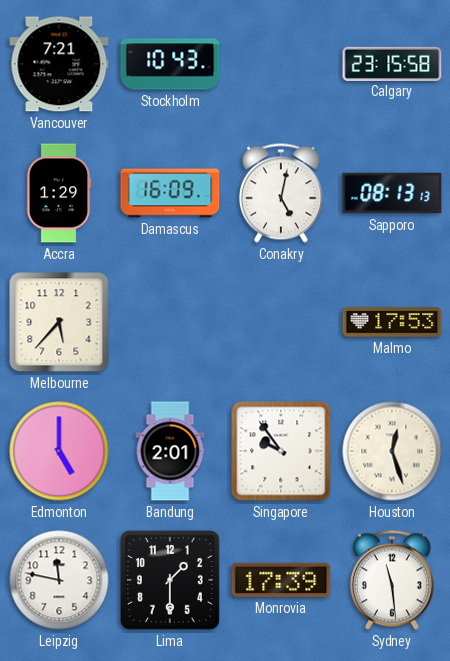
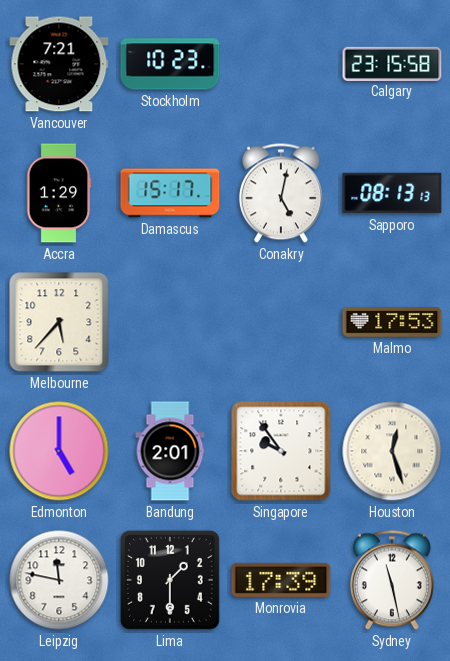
Stockholm: 10:43 -> 10:23
Damascus: 16:09 -> 15:17
Sydney: 11:29 -> 11:28
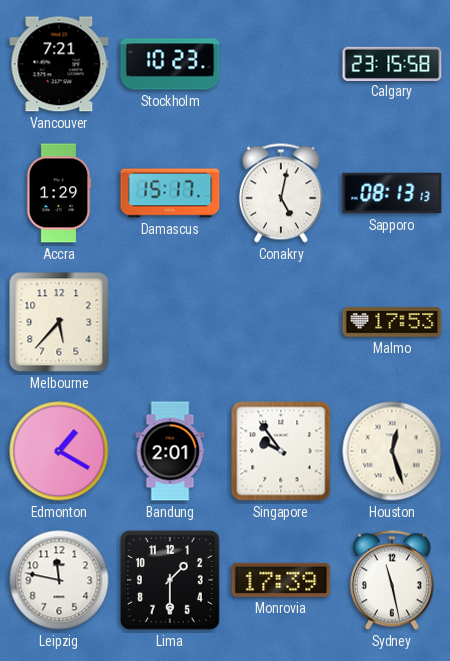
Edmonton: 5:00 -> 1:20
